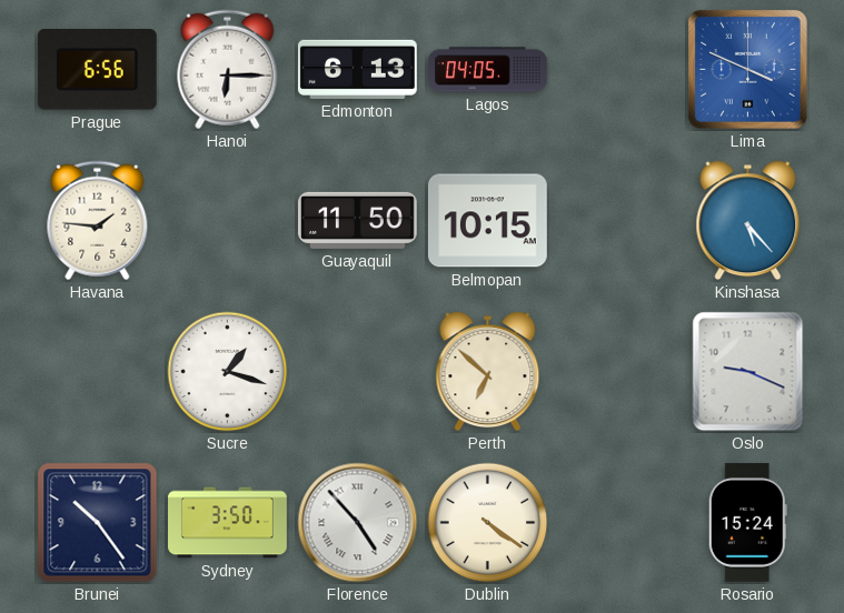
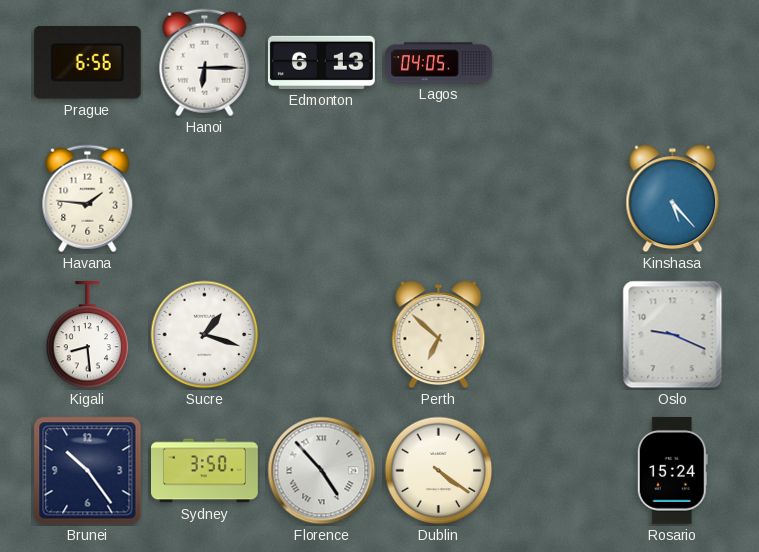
Lima: 3:49 -> none
Guayaquil: 11:50 -> none
Belmopan: 10:15 -> none
Kigali: none -> 8:29
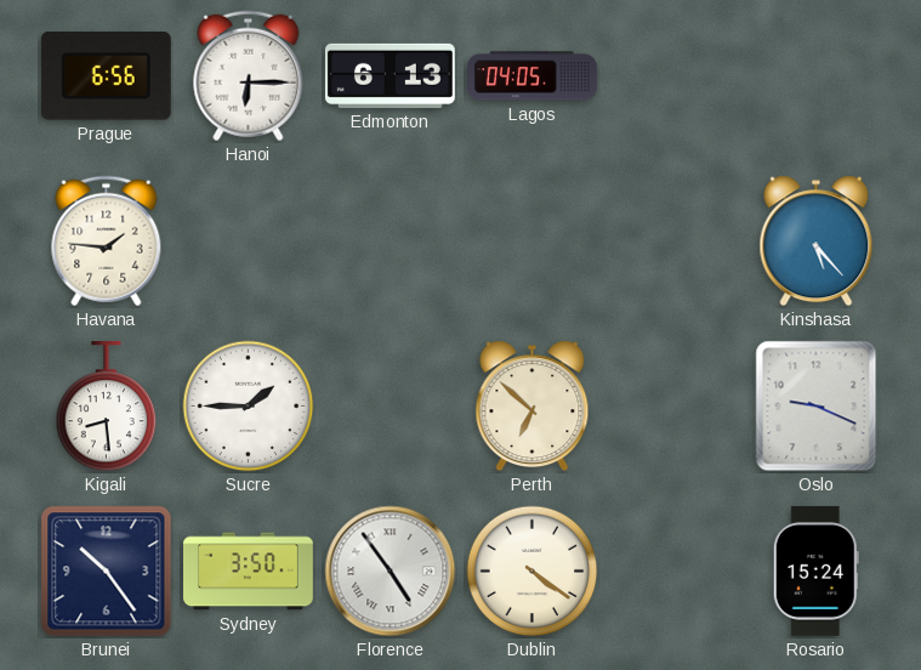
Sucre: 1:18 -> 1:45
Florence: 4:53 -> 4:54
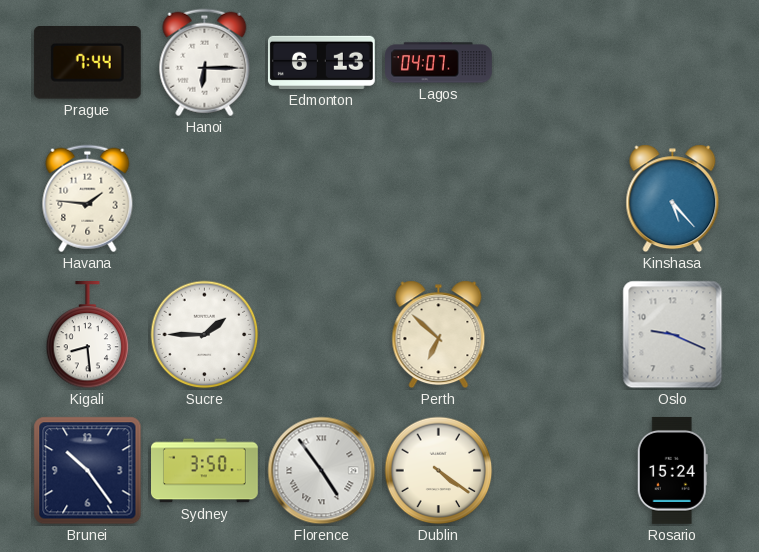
Prague: 6:56 -> 7:44
Lagos: 04:05 -> 04:07
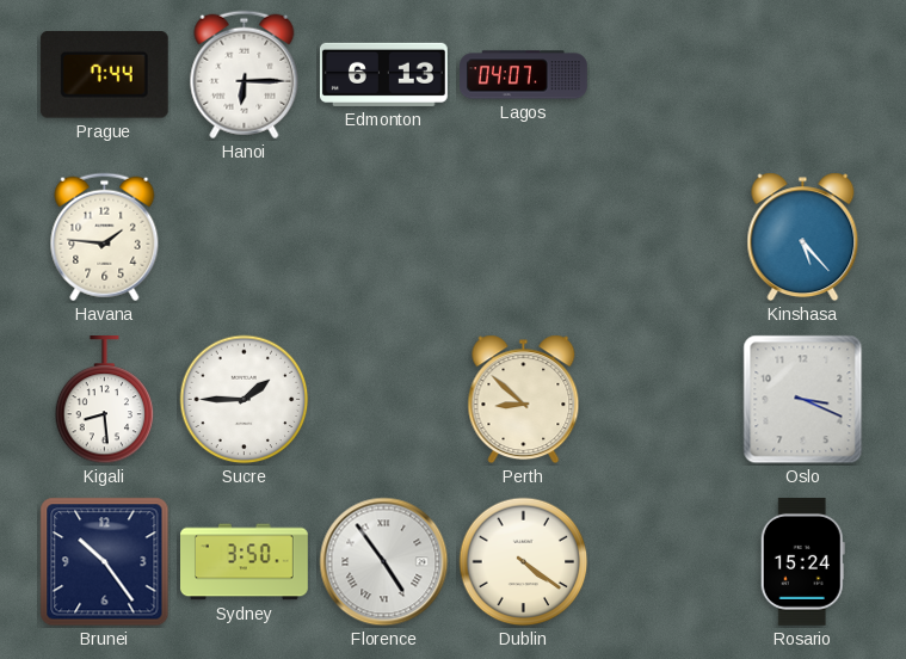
Perth: 6:52 -> 8:52
Oslo: 9:19 -> 3:19
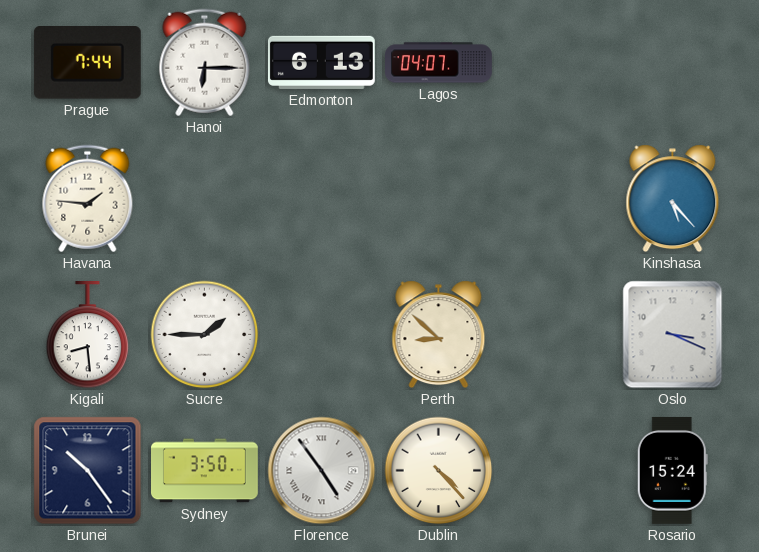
Dublin: 4:21 -> 4:23
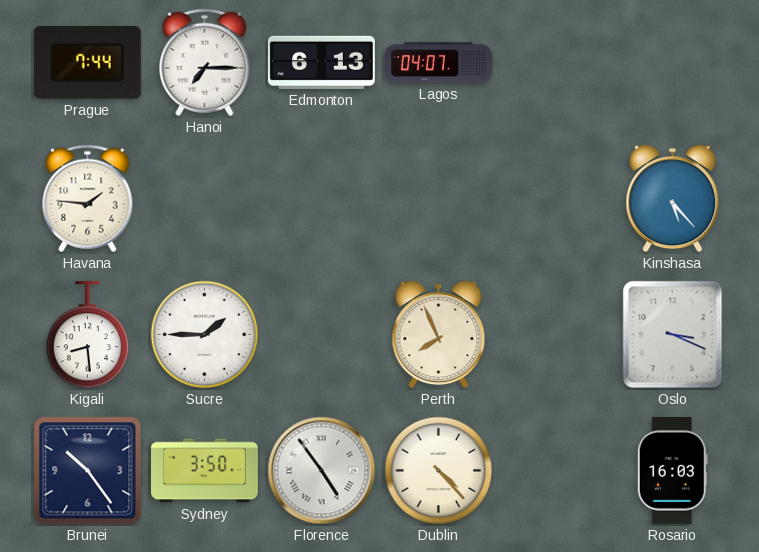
Hanoi: 6:15 -> 7:15
Perth: 8:52 -> 7:56
Rosario: 15:24 -> 16:03
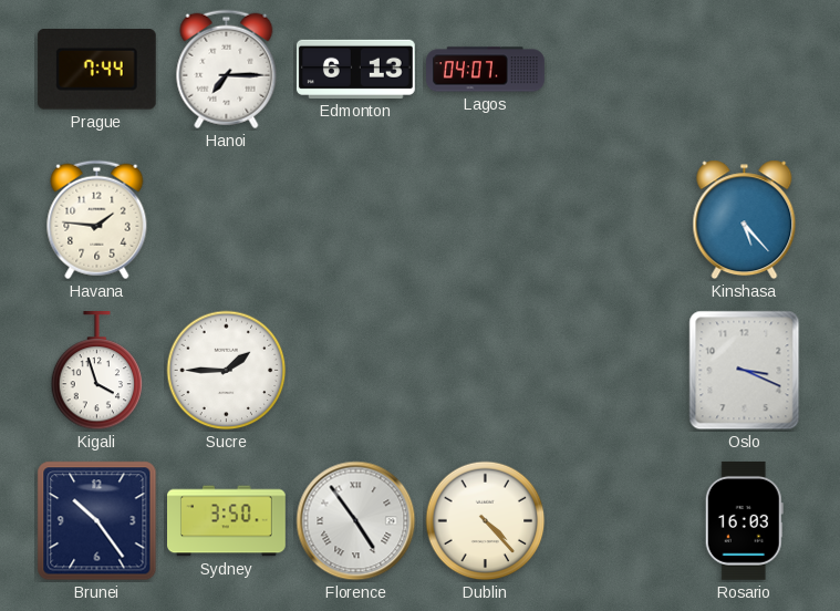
Kigali: 8:29 -> 3:57
Perth: 7:56 -> none
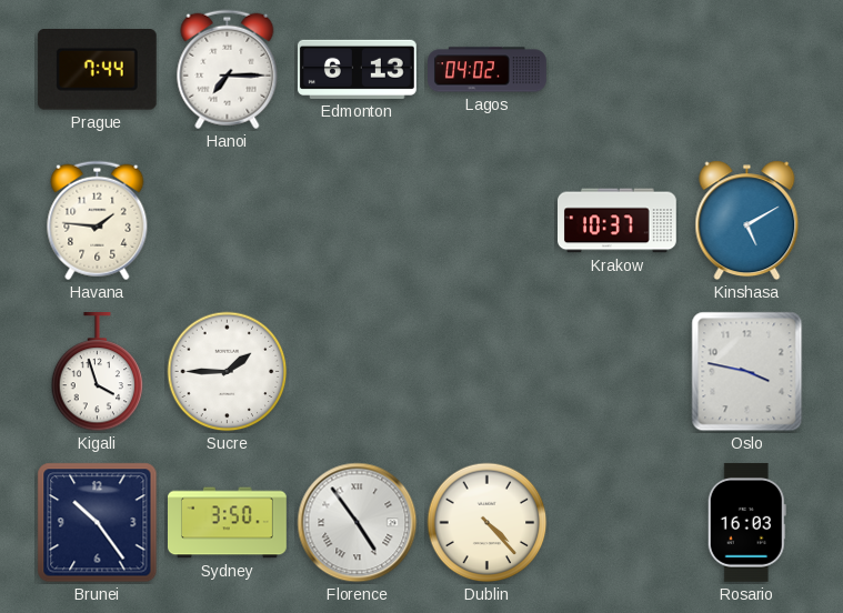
Lagos: 04:07 -> 04:02
Krakow: none -> 10:37
Kinshasa: 5:23 -> 5:10
Oslo: 3:19 -> 3:47
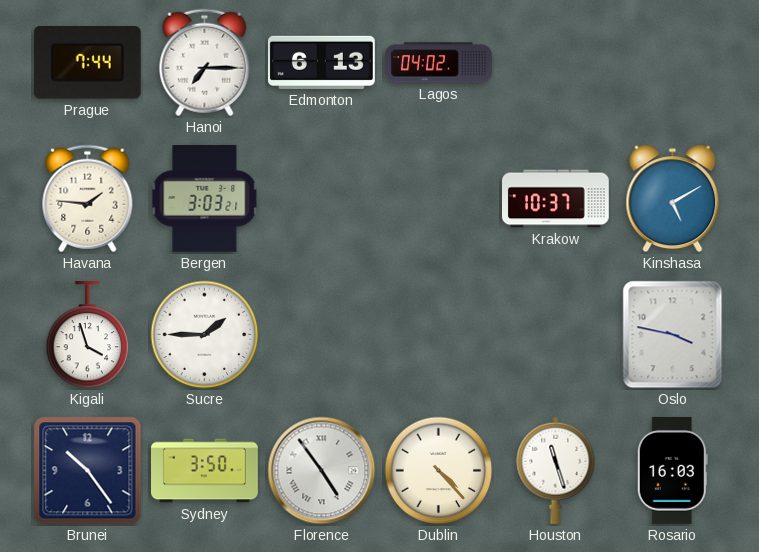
Bergen: none -> 3:03
Houston: none -> 11:27
